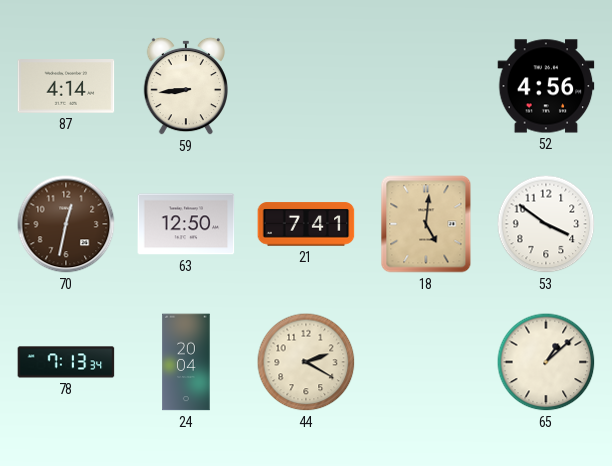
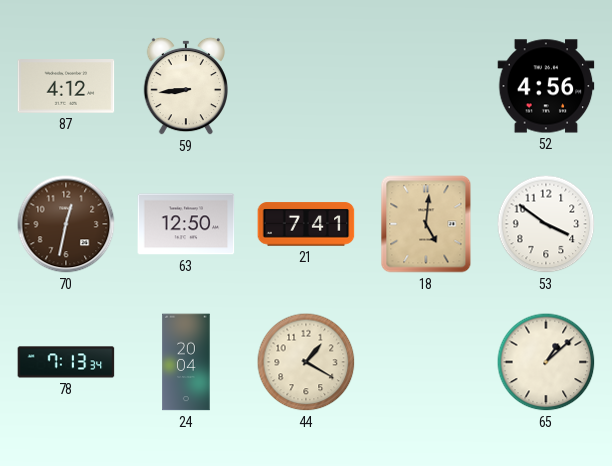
87: 4:14 -> 4:12
44: 2:20 -> 1:20
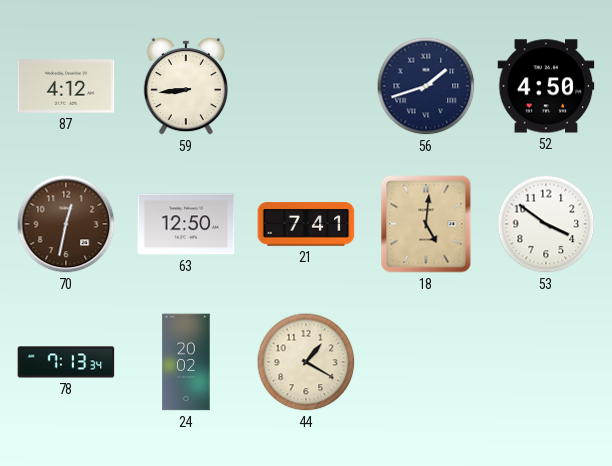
56: none -> 1:42
52: 4:56 -> 4:50
24: 20:04 -> 20:02
65: 1:08 -> none
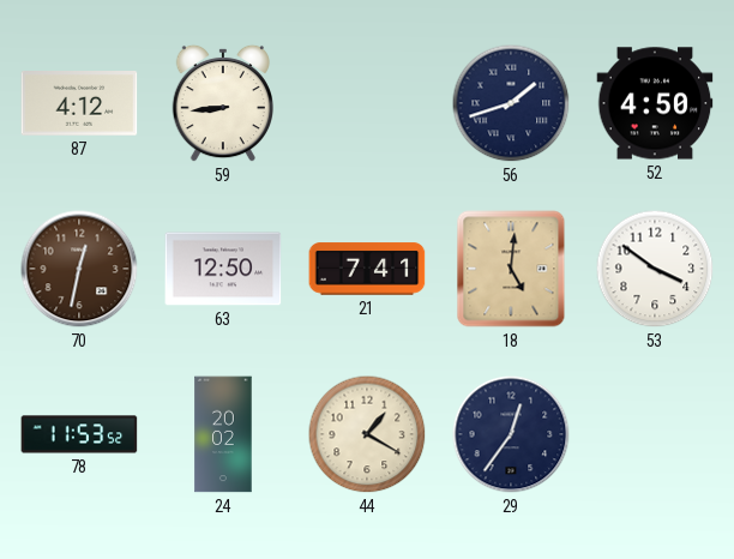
78: 7:13 -> 11:53
29: none -> 12:36
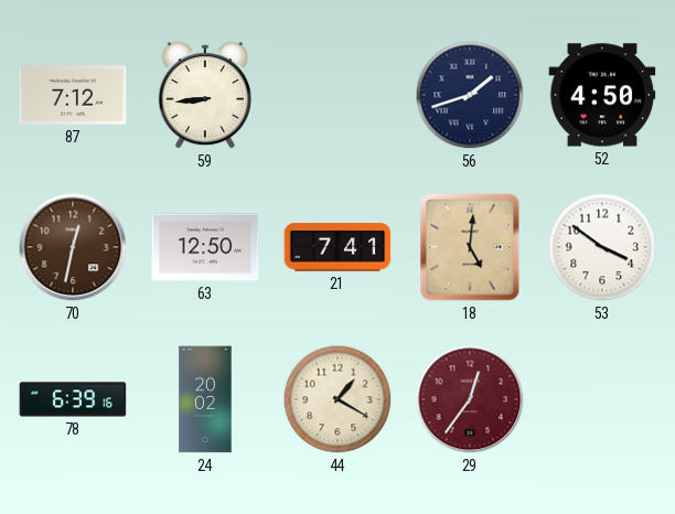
87: 4:12 -> 7:12
78: 11:53 -> 6:39
29 dial: navy -> burgundy
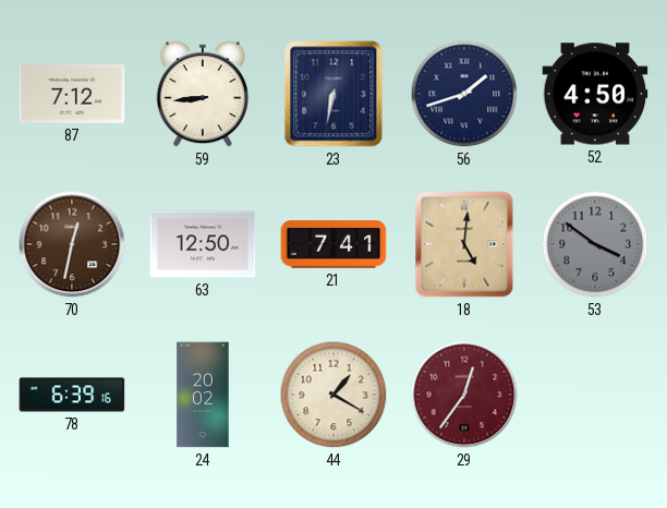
23: none -> 6:32
53 dial: white -> grey
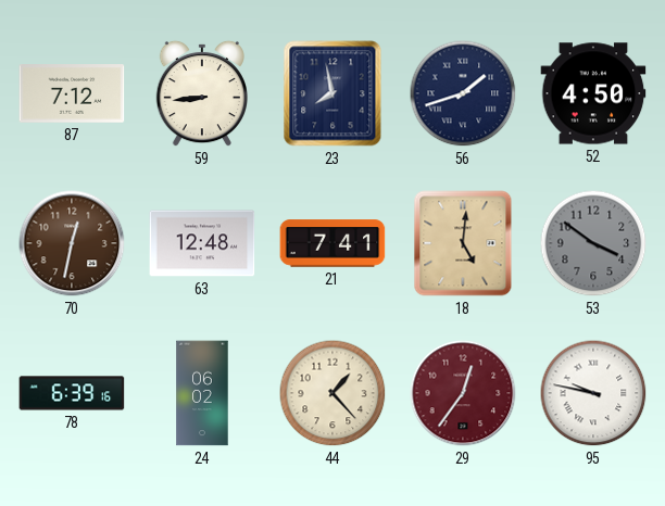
23: 6:32 -> 7:58
63: 12:50 -> 12:48
24: 20:02 -> 06:02
44: 1:20 -> 1:23
95: none -> 9:47
